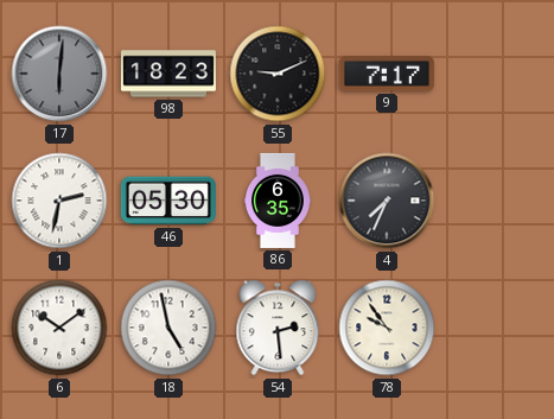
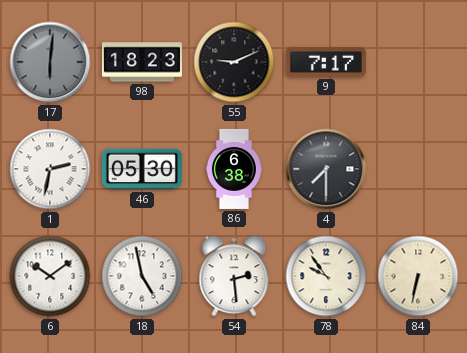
86: 6:35 -> 6:38
4: 7:34 -> 7:30
84: none -> 6:32
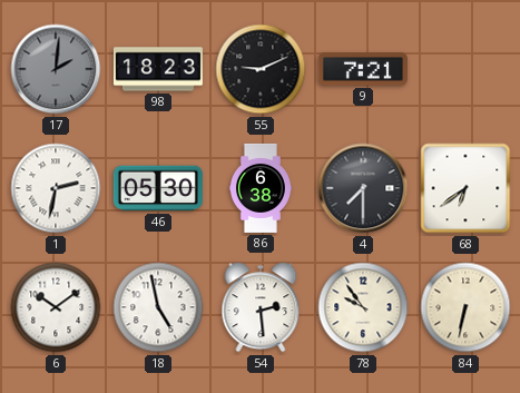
17: 6:01 -> 2:01
9: 7:17 -> 7:21
68: none -> 6:39
